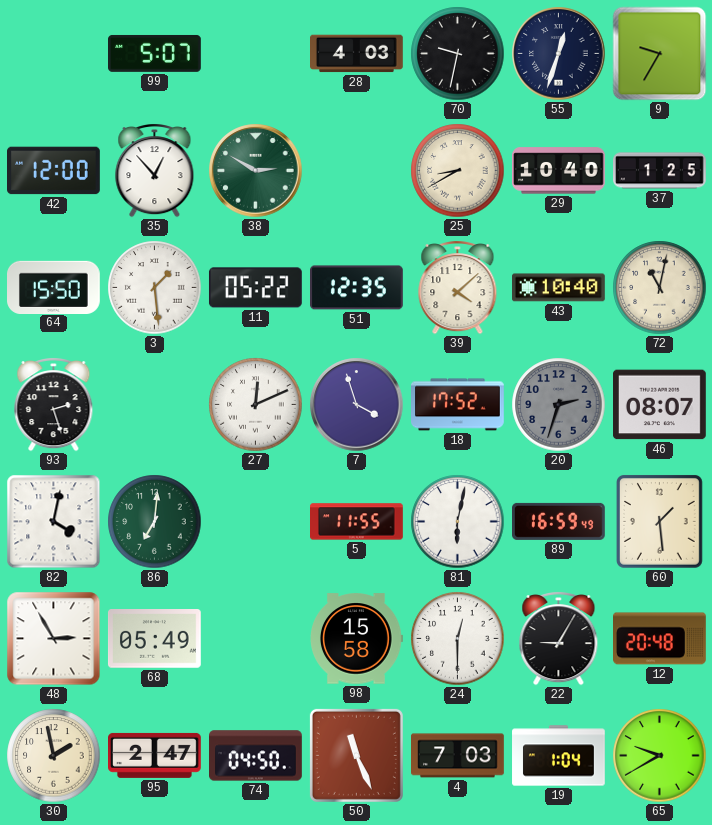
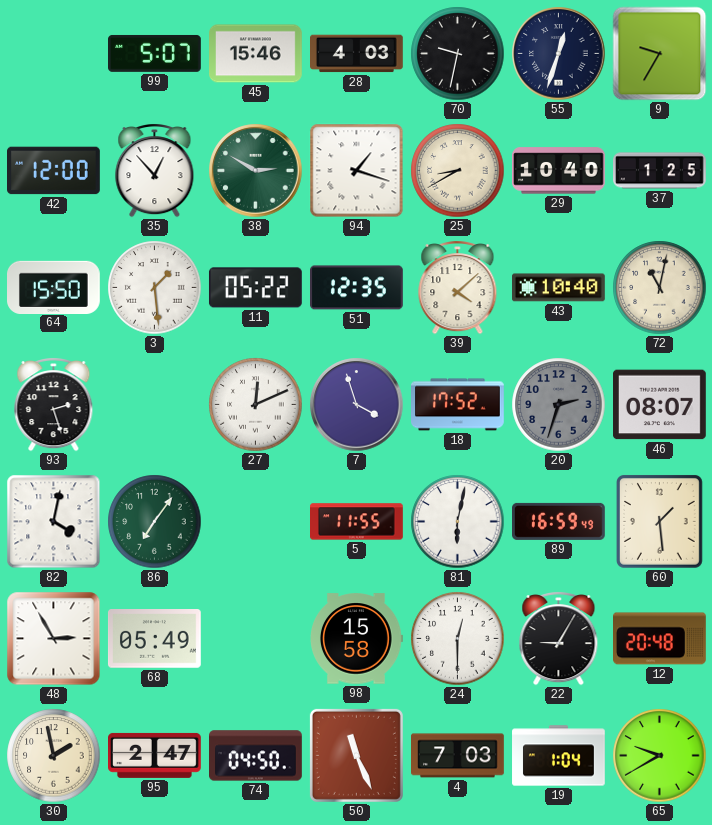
45: none -> 15:46
94: none -> 1:18
86: 7:01 -> 7:06
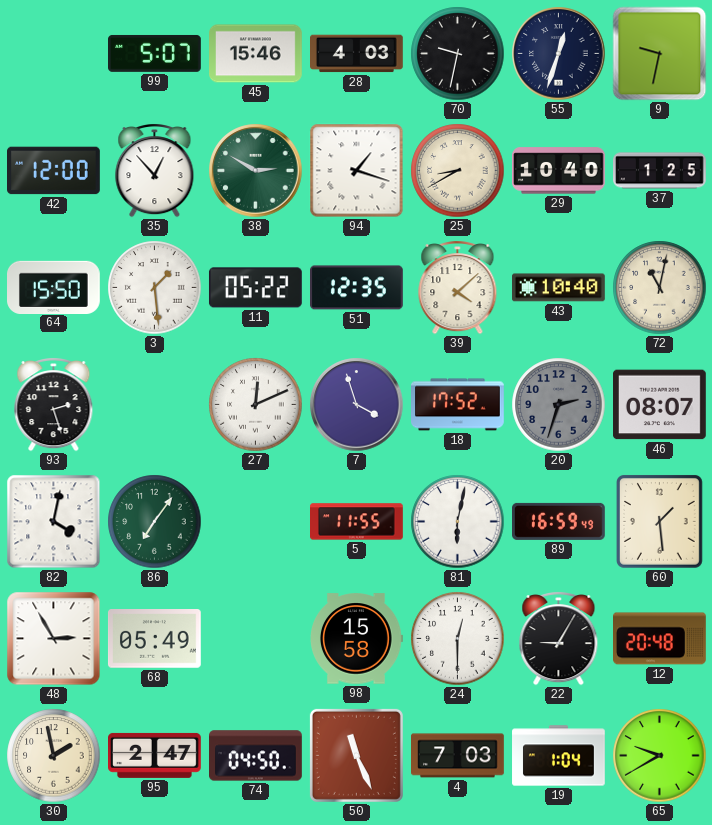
9: 9:35 -> 9:32
